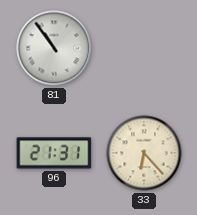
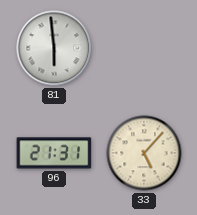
81: 10:54 -> 5:59
33: 6:23 -> 5:07
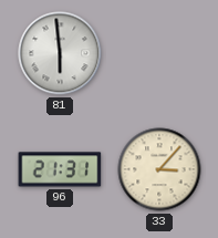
33: 5:07 -> 3:07
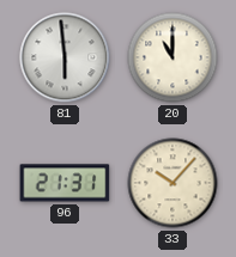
20: none -> 11:00
33: 3:07 -> 10:07
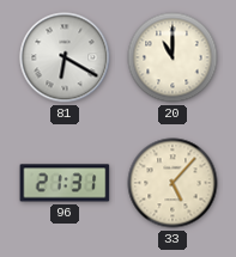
81: 5:59 -> 6:20
33: 10:07 -> 5:07
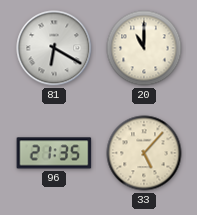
96: 21:31 -> 21:35
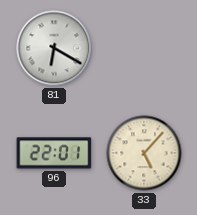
20: 11:00 -> none
96: 21:35 -> 22:01
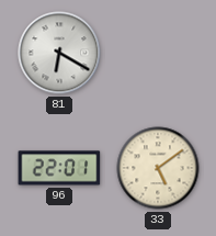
33: 5:07 -> 5:09
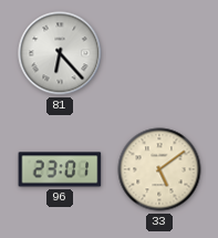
81: 6:20 -> 6:23
96: 22:01 -> 23:01
